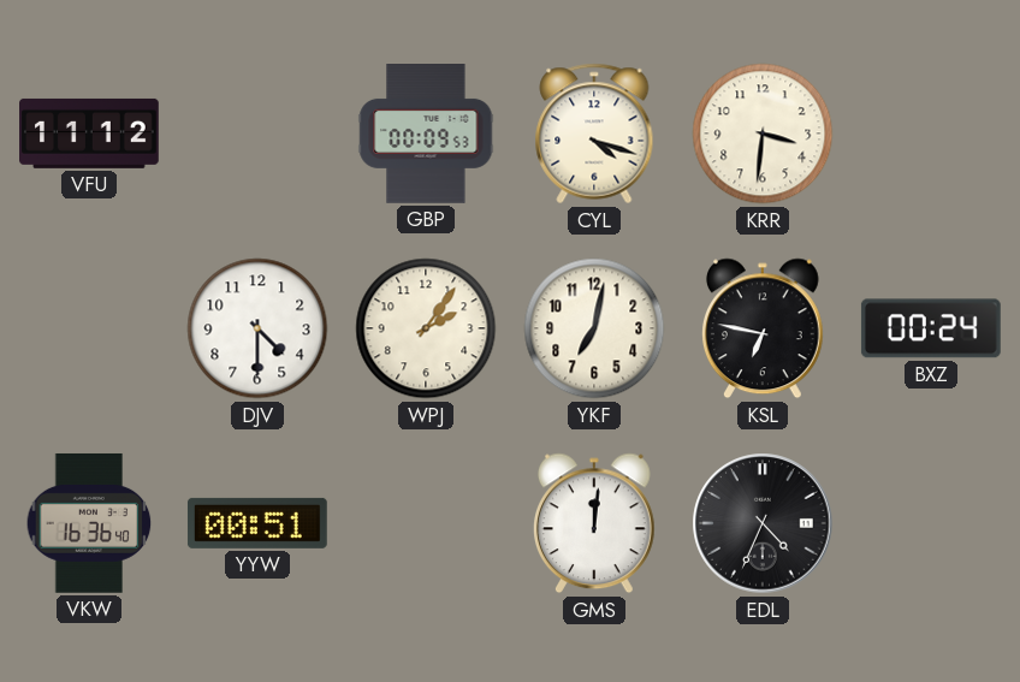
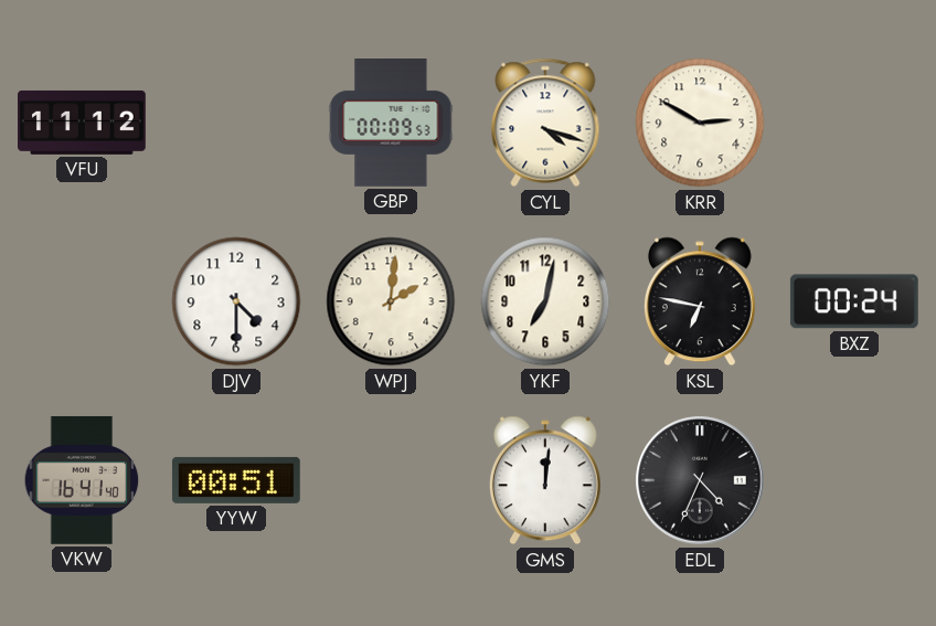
KRR: 3:31 -> 2:50
WPJ: 2:06 -> 2:01
VKW: 16:36 -> 16:41
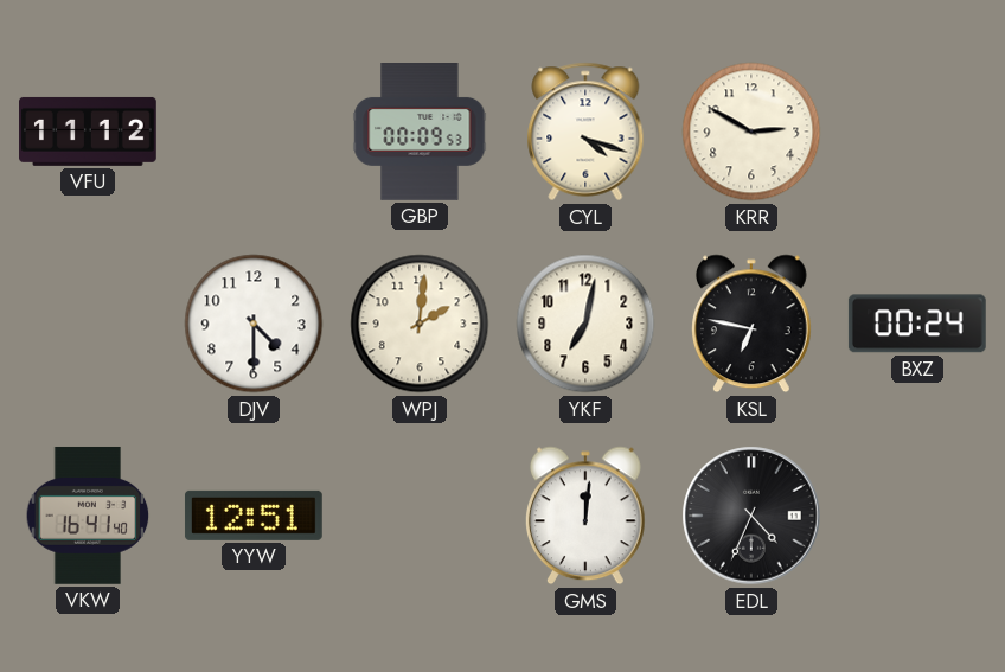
YYW: 00:51 -> 12:51
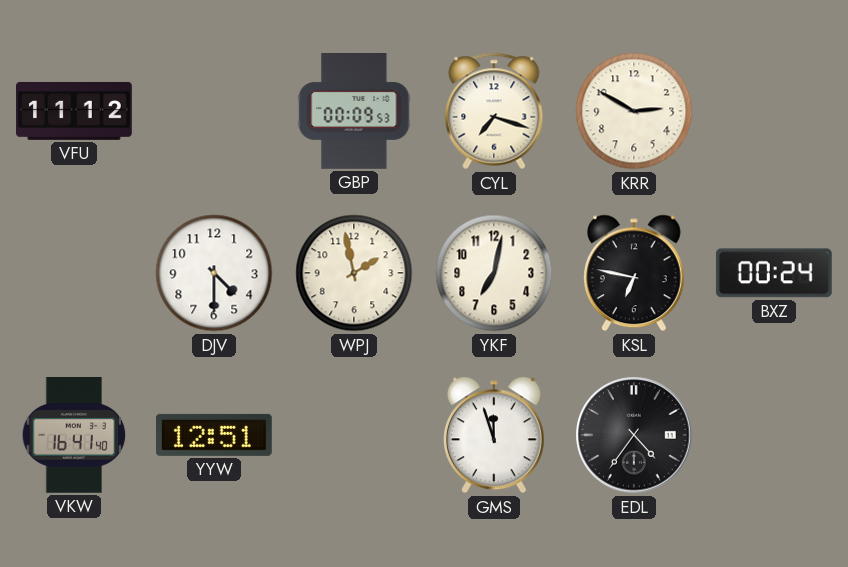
CYL: 4:18 -> 7:18
WPJ: 2:01 -> 1:58
GMS: 12:01 -> 11:57
EDL: 4:34 -> 4:36
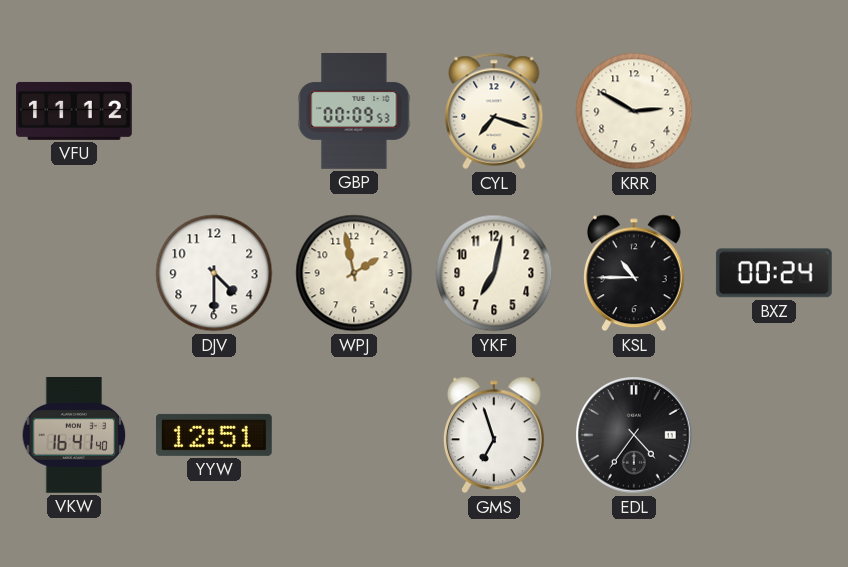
KSL: 6:47 -> 10:45
GMS: 11:57 -> 6:57
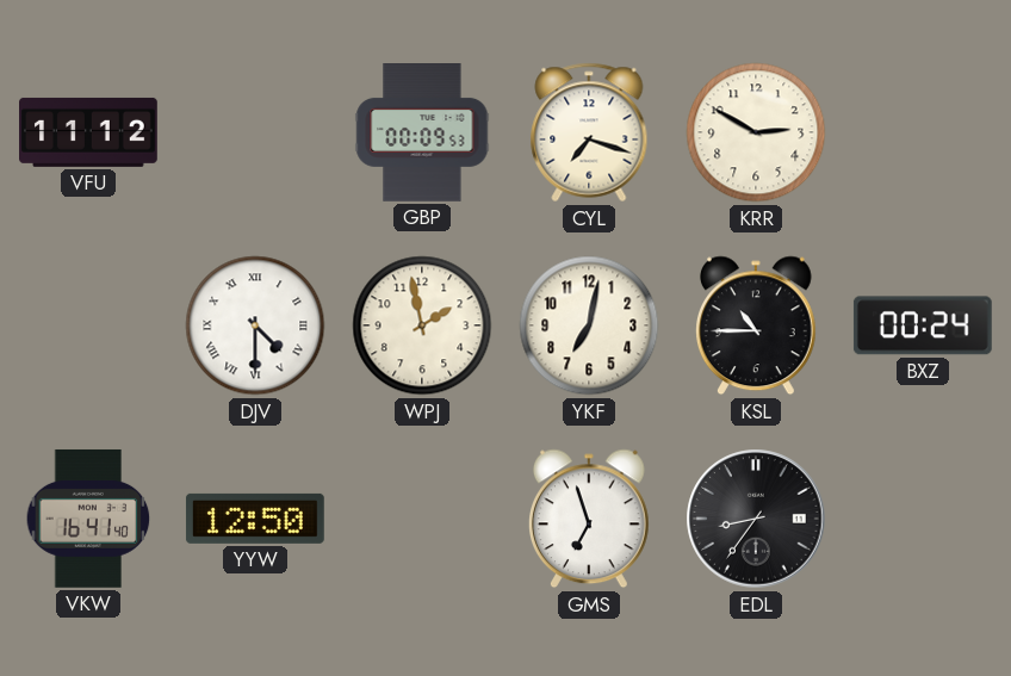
DJV numerals: Arabic -> Roman
YYW: 12:51 -> 12:50
EDL: 4:36 -> 8:36
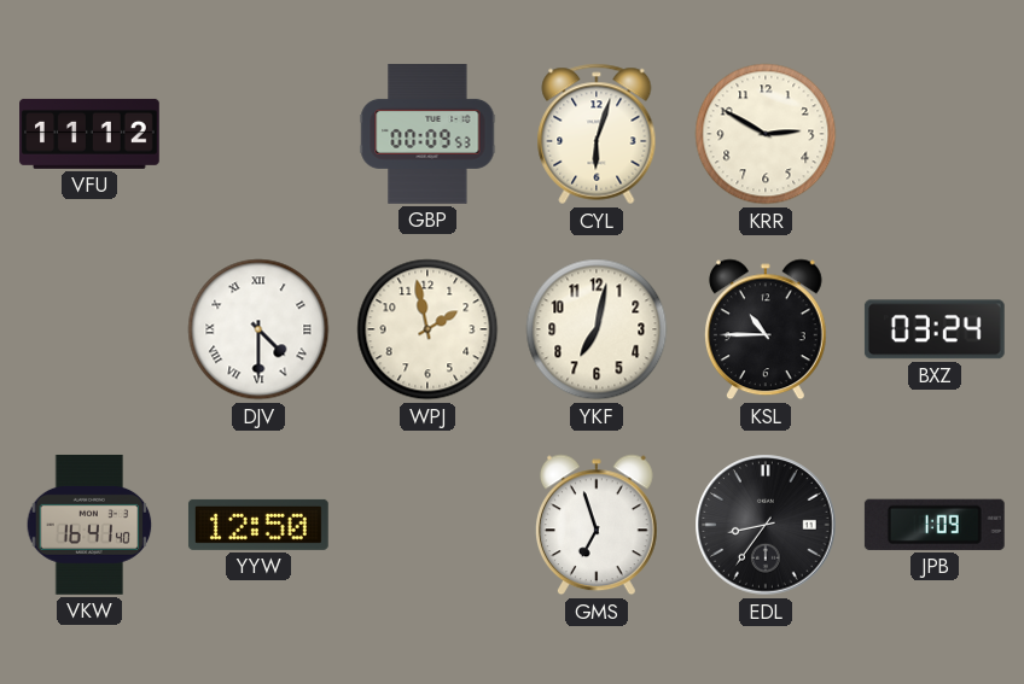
CYL: 7:18 -> 6:03
BXZ: 00:24 -> 03:24
JPB: none -> 1:09
